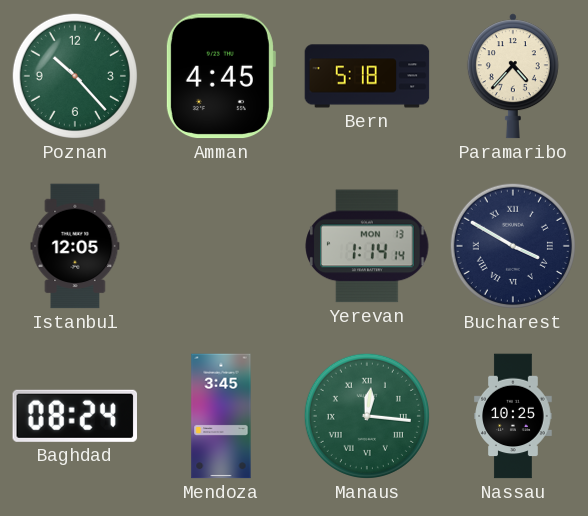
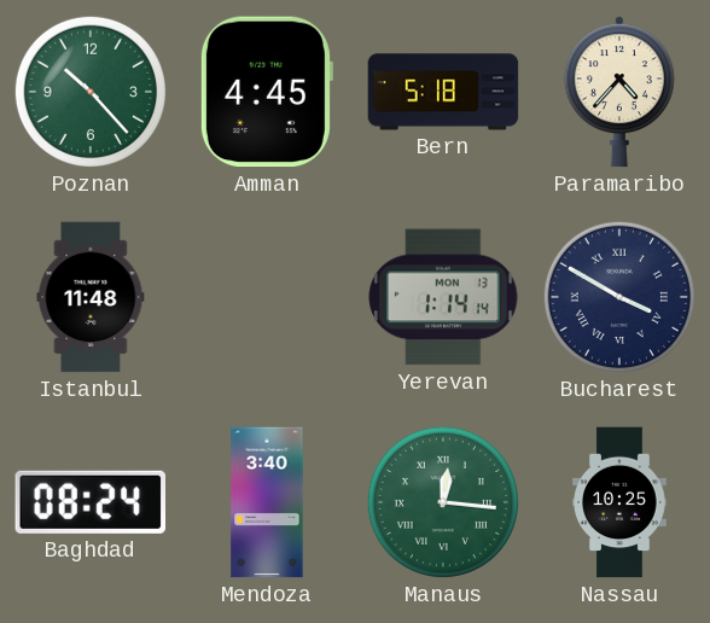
Istanbul: 12:05 -> 11:48
Mendoza: 3:45 -> 3:40
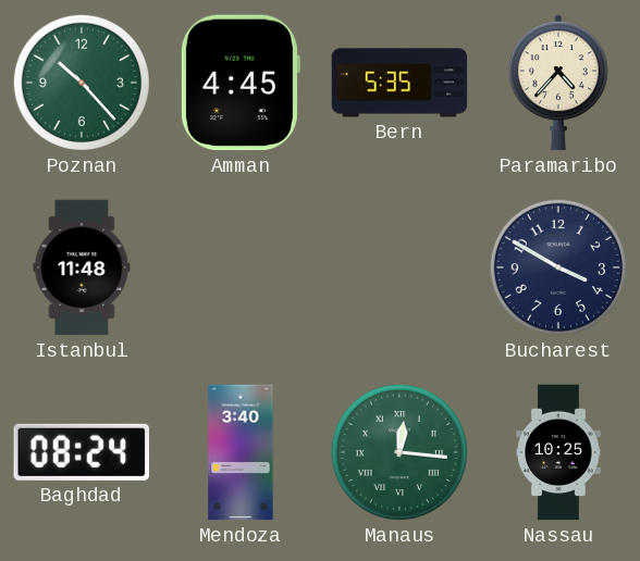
Bern: 5:18 -> 5:35
Yerevan: 1:14 -> none
Bucharest numerals: Roman -> Arabic
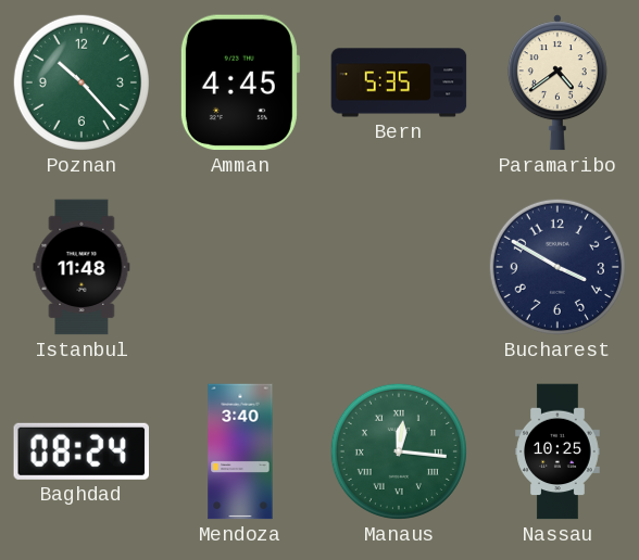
Paramaribo: 4:37 -> 4:39
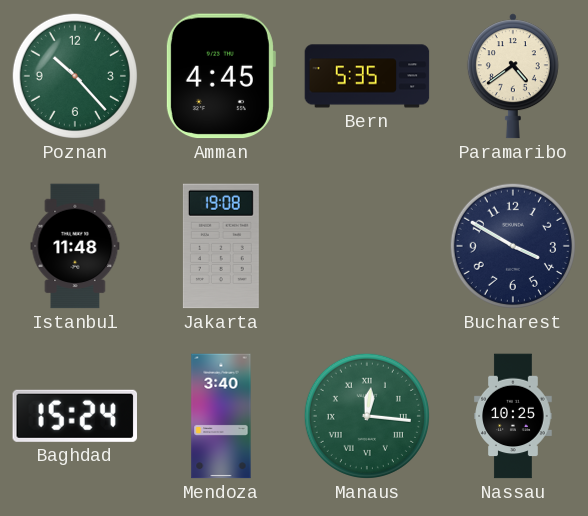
Jakarta: none -> 19:08
Baghdad: 08:24 -> 15:24
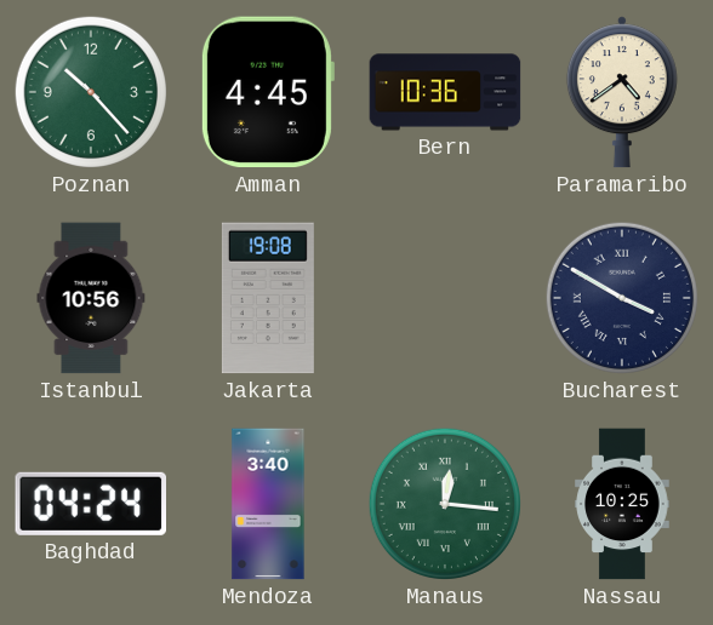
Bern: 5:35 -> 10:36
Istanbul: 11:48 -> 10:56
Bucharest numerals: Arabic -> Roman
Baghdad: 15:24 -> 04:24
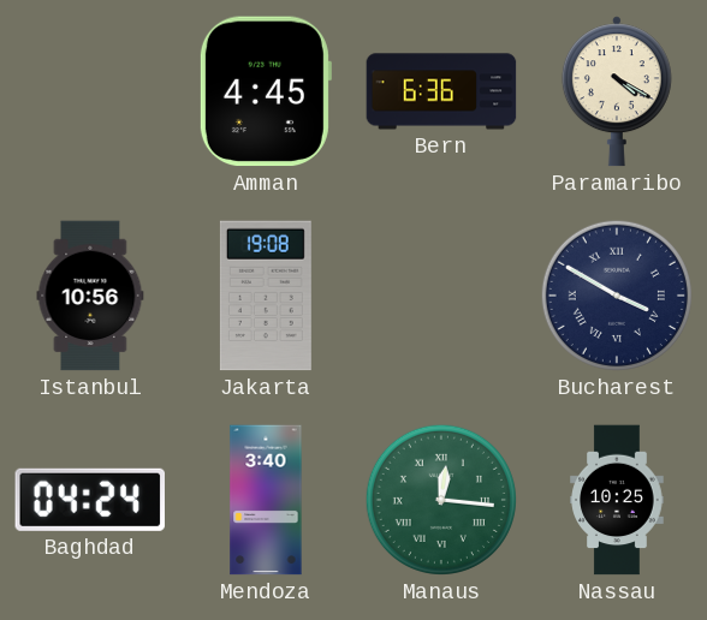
Poznan: 10:23 -> none
Bern: 10:36 -> 6:36
Paramaribo: 4:39 -> 4:20
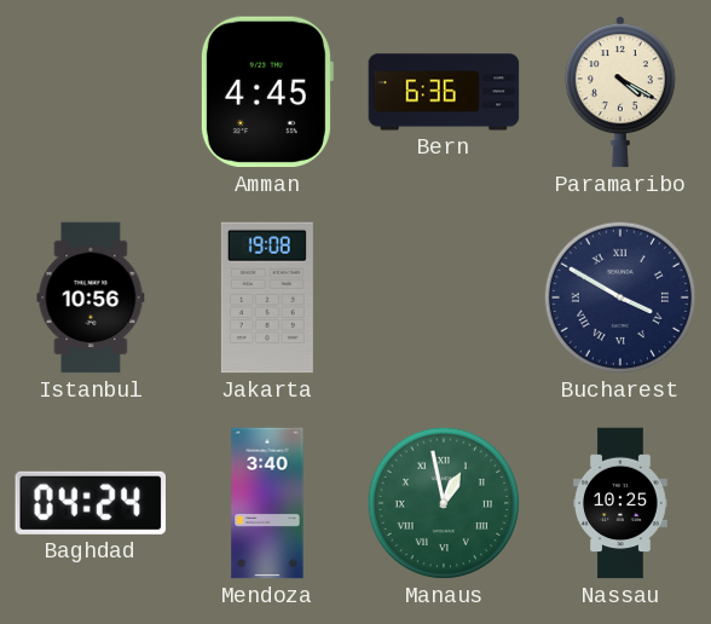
Manaus: 12:16 -> 12:58
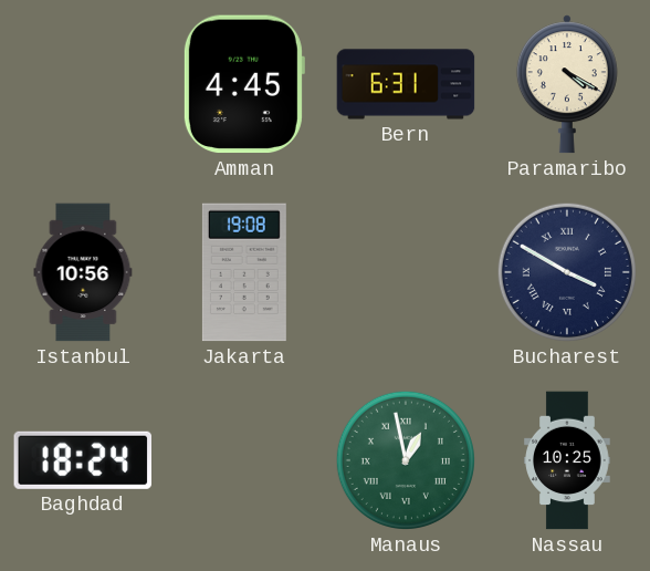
Bern: 6:36 -> 6:31
Baghdad: 04:24 -> 18:24
Mendoza: 3:40 -> none
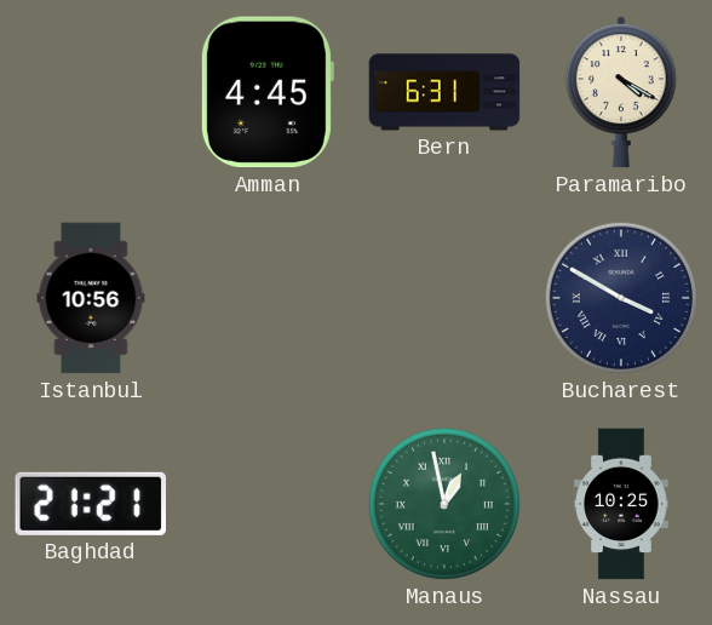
Jakarta: 19:08 -> none
Baghdad: 18:24 -> 21:21
